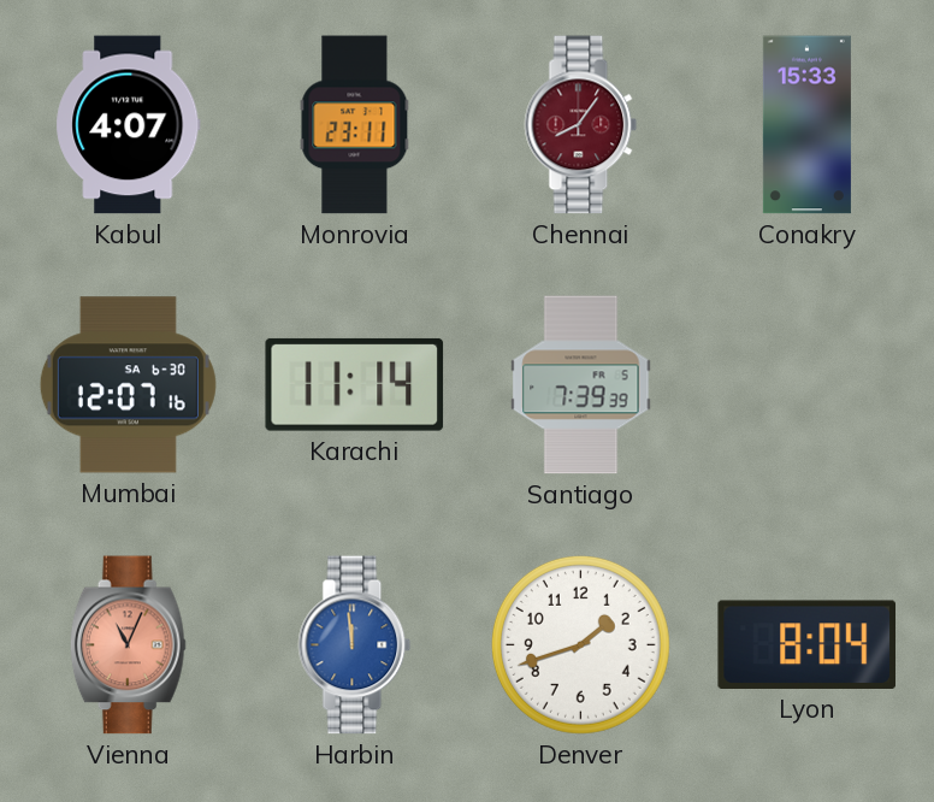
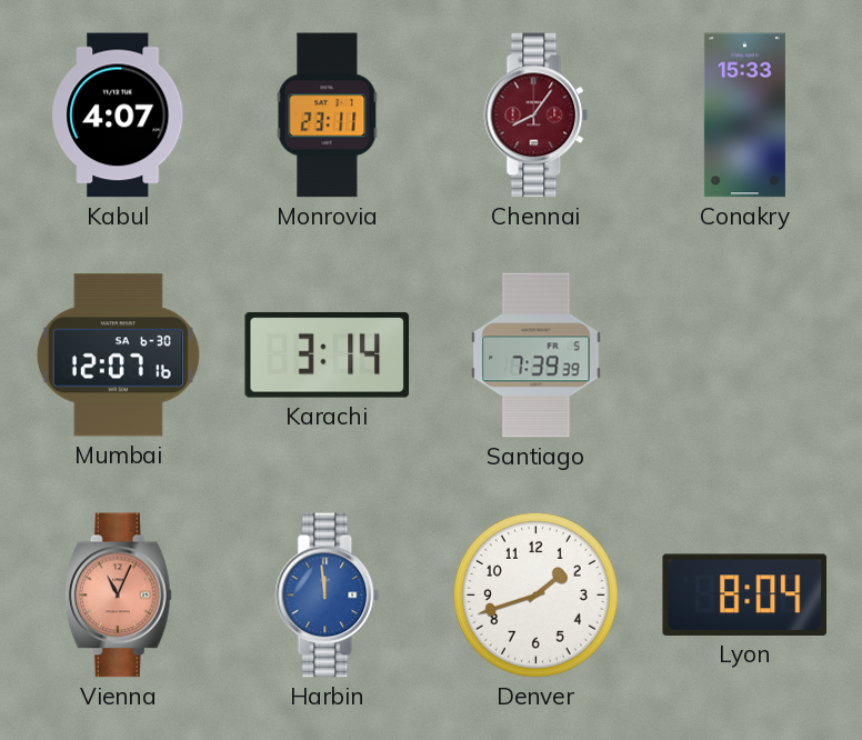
Karachi: 11:14 -> 3:14
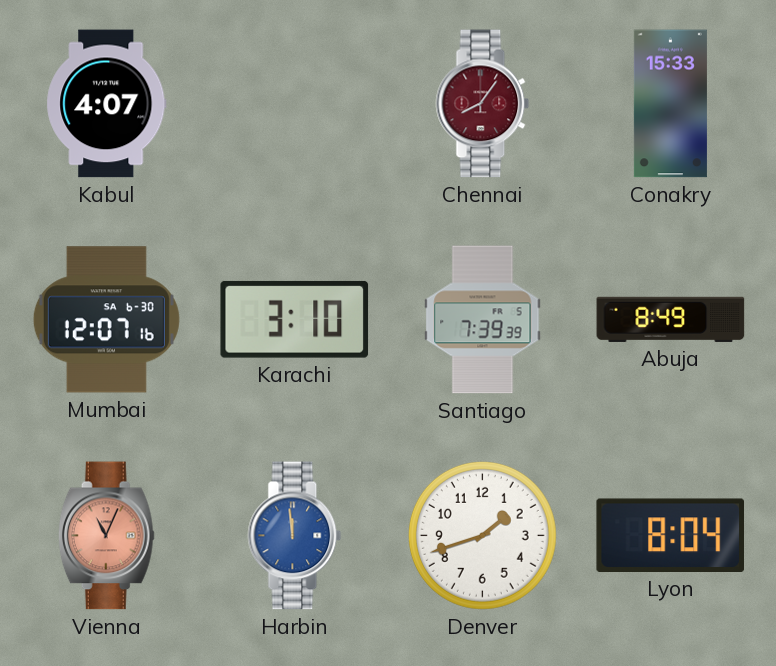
Monrovia: 23:11 -> none
Karachi: 3:14 -> 3:10
Abuja: none -> 8:49
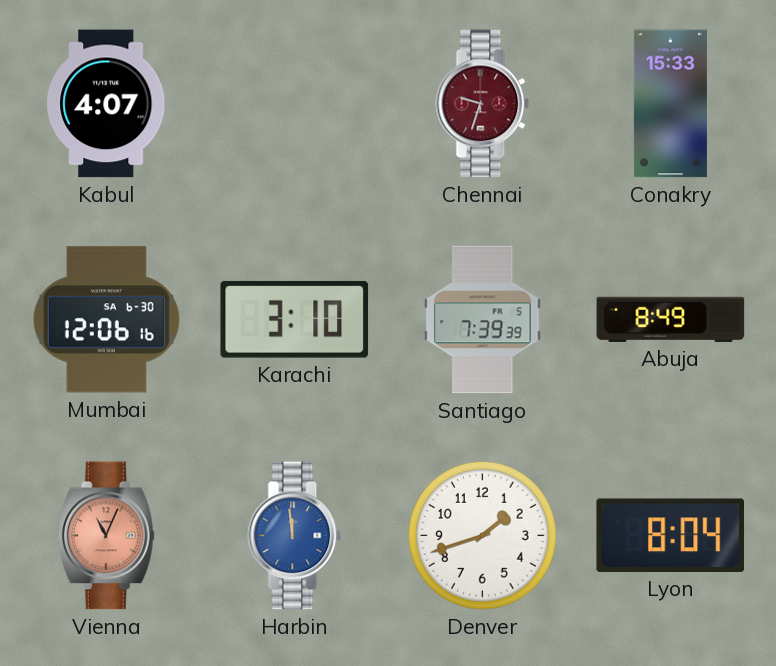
Chennai: 8:06 -> 9:33
Mumbai: 12:07 -> 12:06
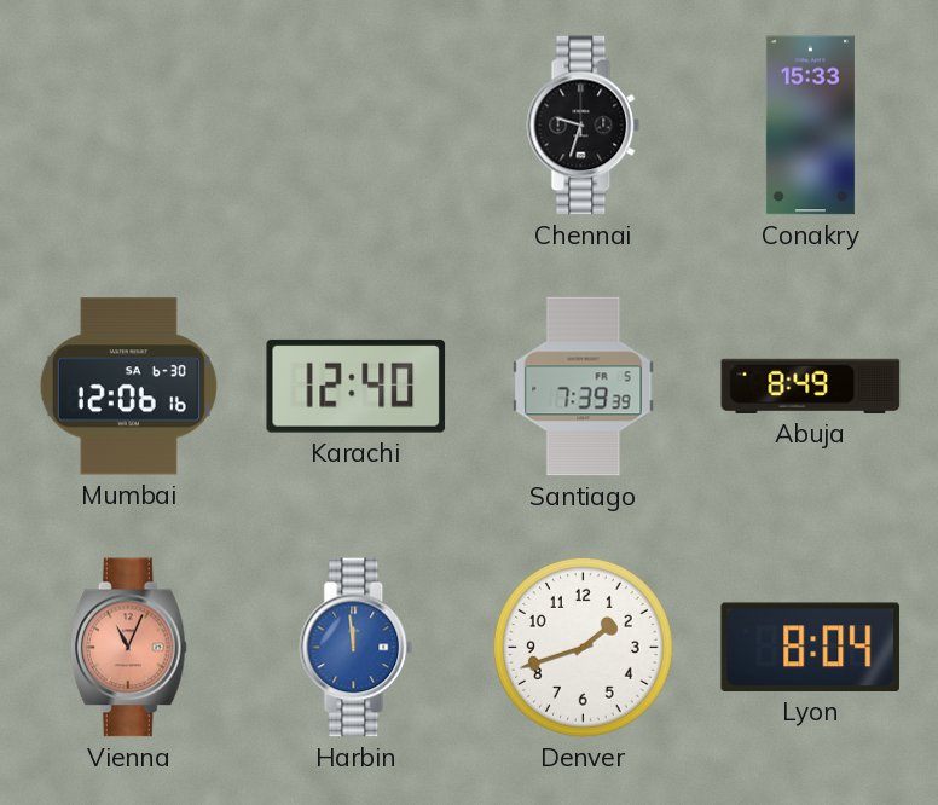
Kabul: 4:07 -> none
Chennai dial: burgundy -> black
Karachi: 3:10 -> 12:40
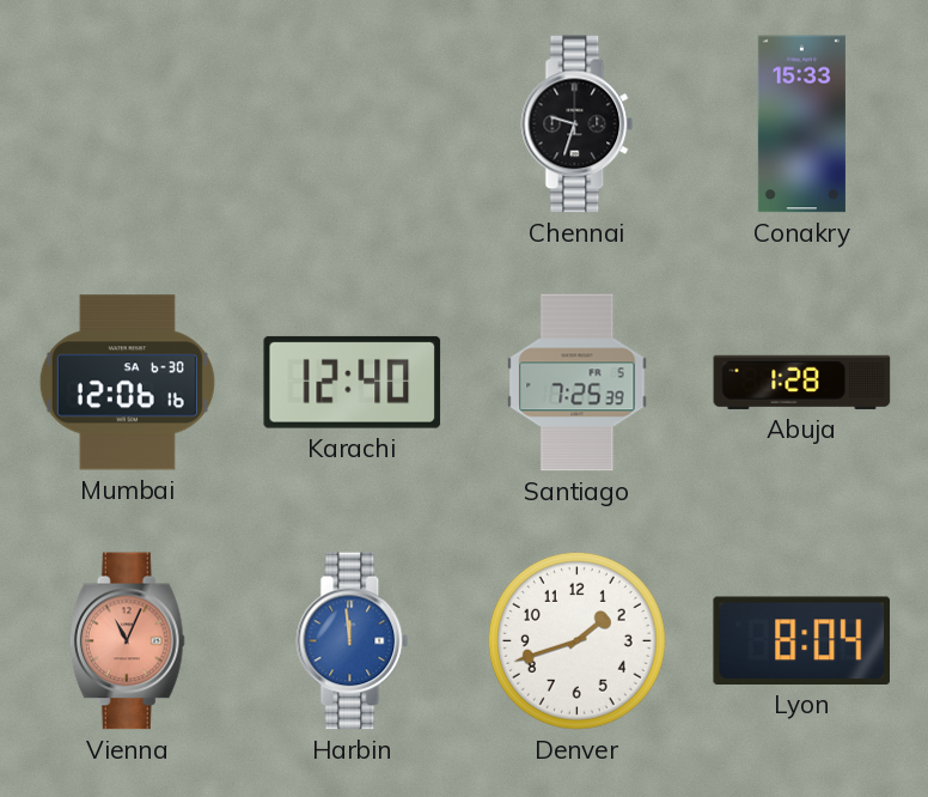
Santiago: 7:39 -> 7:25
Abuja: 8:49 -> 1:28
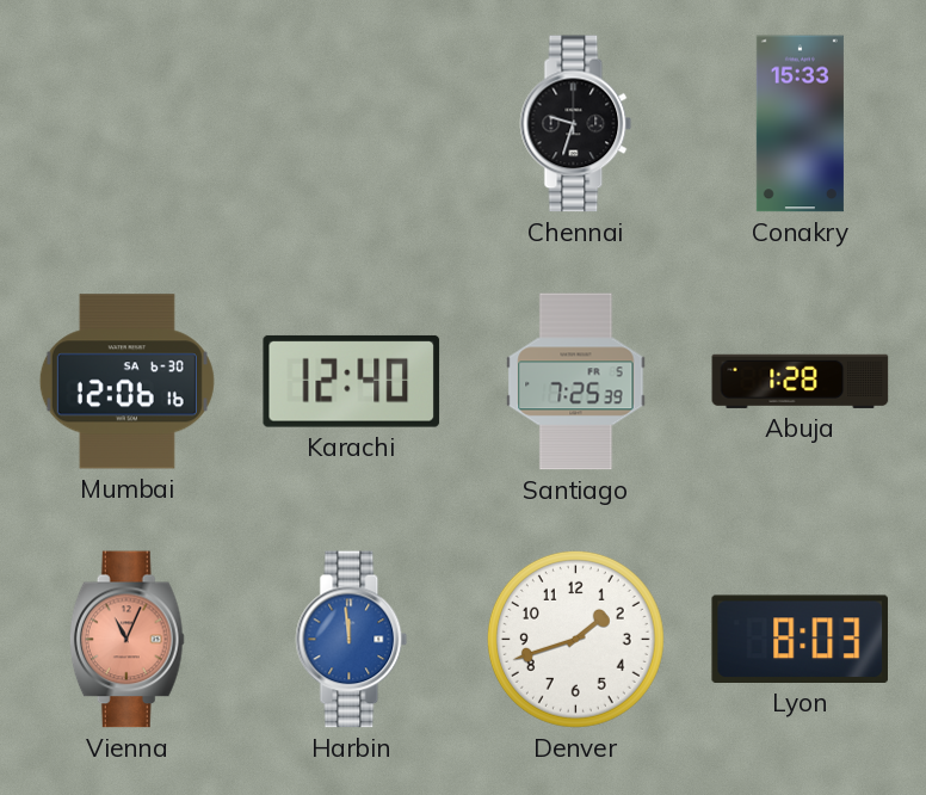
Lyon: 8:04 -> 8:03
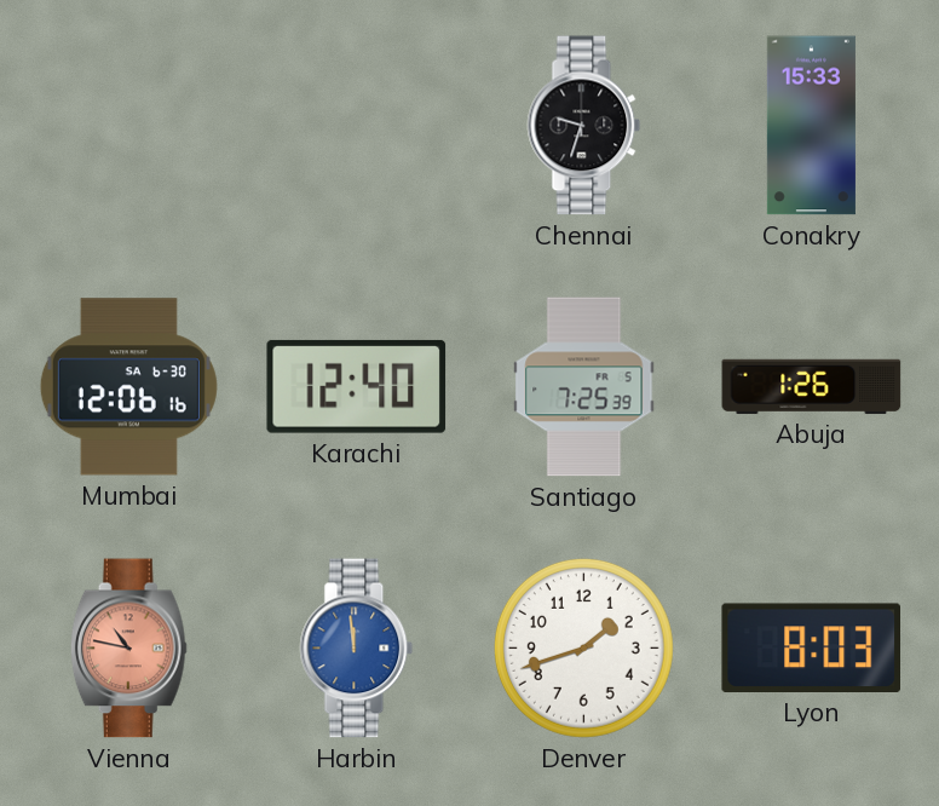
Abuja: 1:28 -> 1:26
Vienna: 11:04 -> 10:47
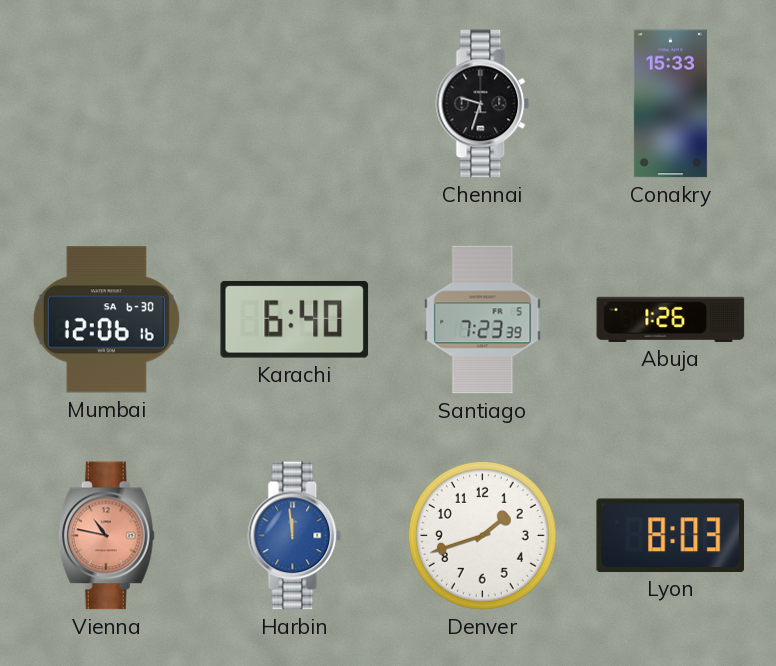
Karachi: 12:40 -> 6:40
Santiago: 7:25 -> 7:23
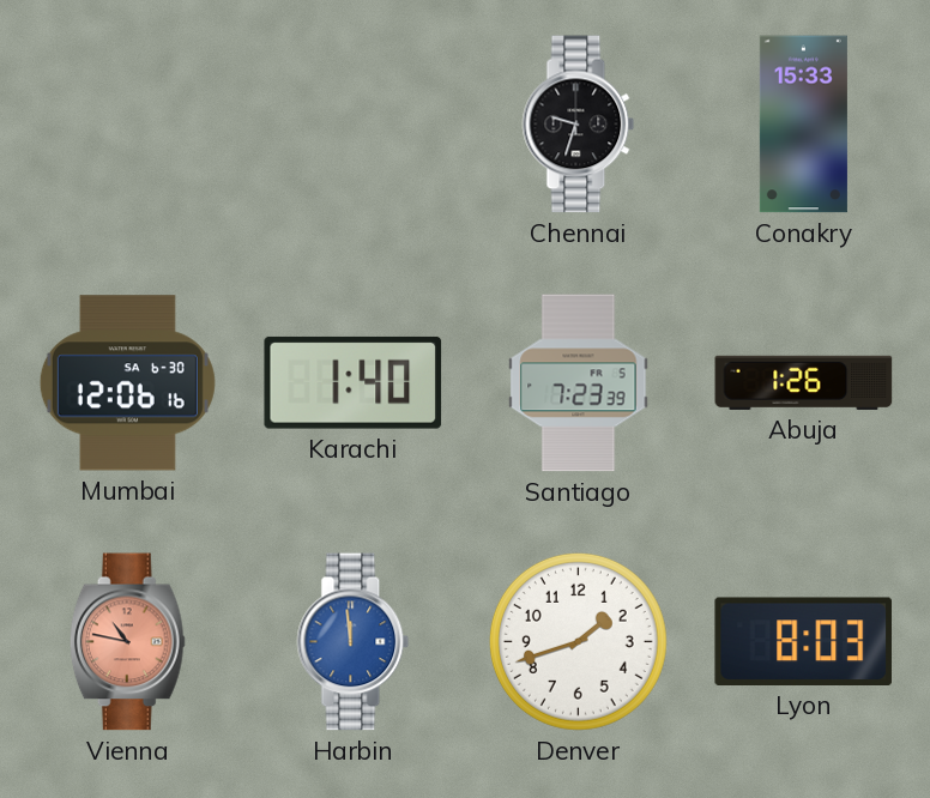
Karachi: 6:40 -> 1:40
